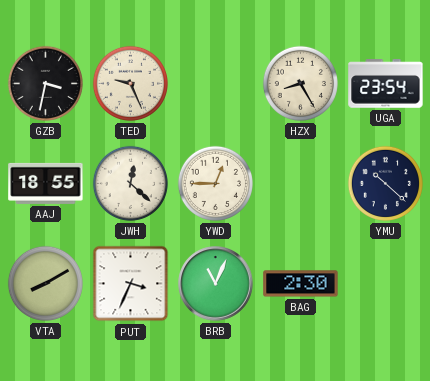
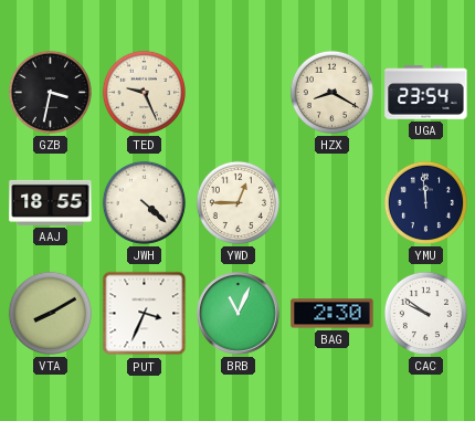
HZX: 8:25 -> 8:20
JWH: 12:22 -> 4:22
YMU: 10:22 -> 11:59
CAC: none -> 9:51
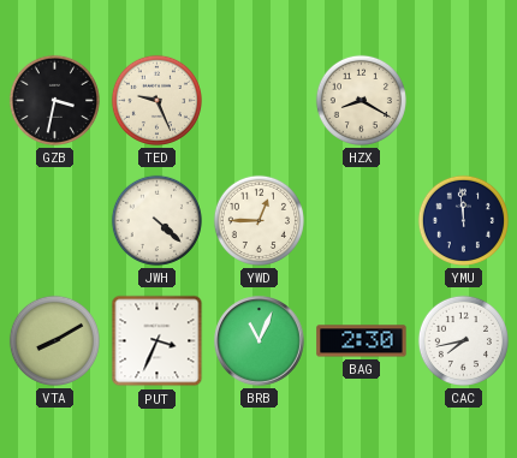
UGA: 23:54 -> none
AAJ: 18:55 -> none
CAC: 9:51 -> 7:43
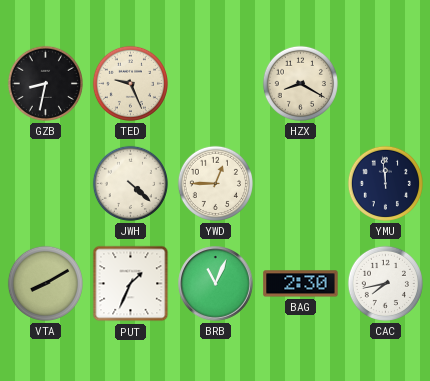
GZB: 3:32 -> 8:32
PUT: 3:34 -> 1:34
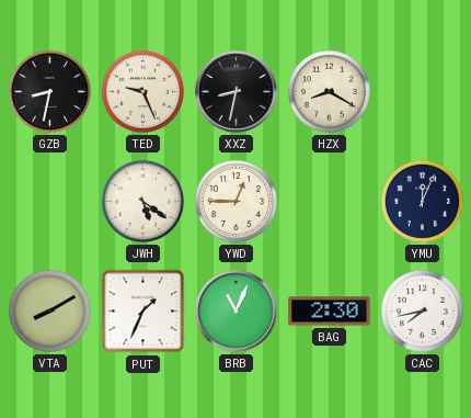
XXZ: none -> 8:32
JWH: 4:22 -> 5:21
YMU: 11:59 -> 12:04
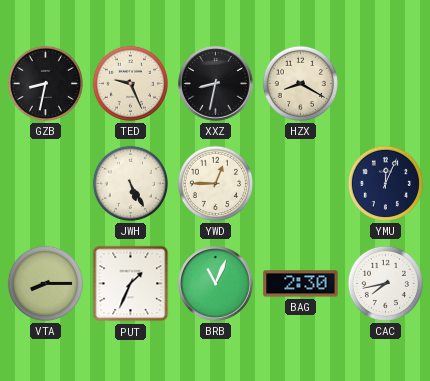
JWH: 5:21 -> 5:25
VTA: 8:10 -> 8:15
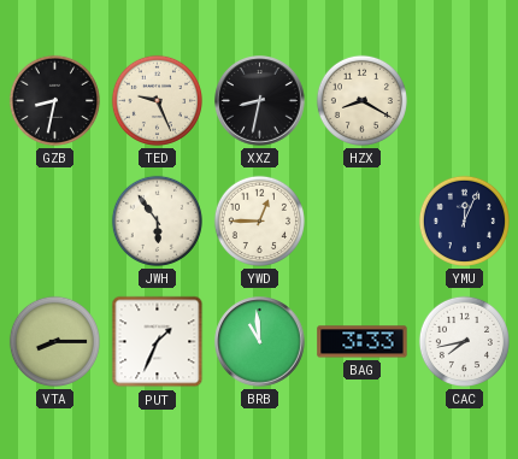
JWH: 5:25 -> 5:54
BRB: 11:04 -> 10:59
BAG: 2:30 -> 3:33
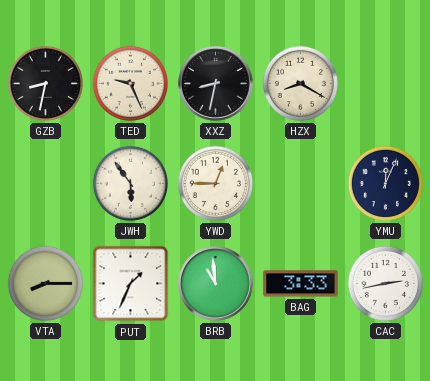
CAC: 7:43 -> 2:43
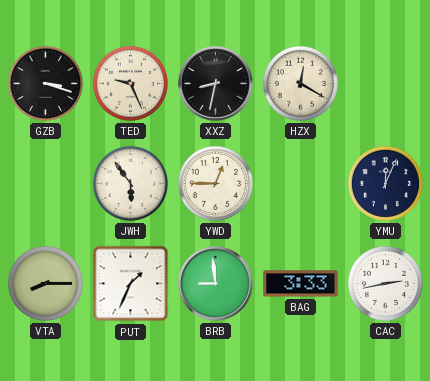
GZB: 8:32 -> 3:18
HZX: 8:20 -> 12:20
BRB: 10:59 -> 8:59
